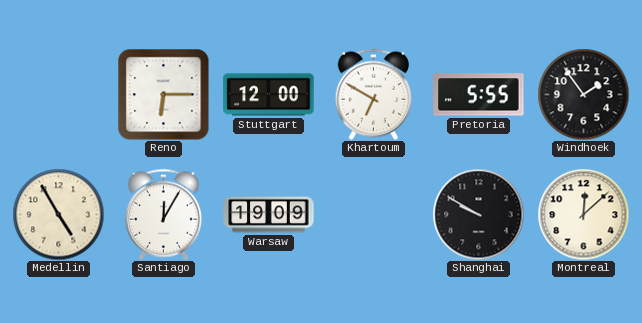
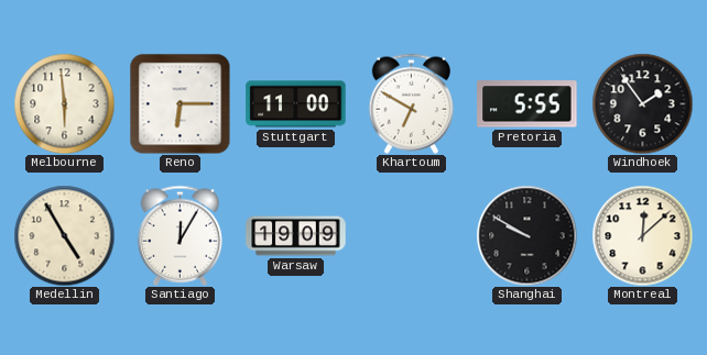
Melbourne: none -> 5:59
Stuttgart: 12:00 -> 11:00
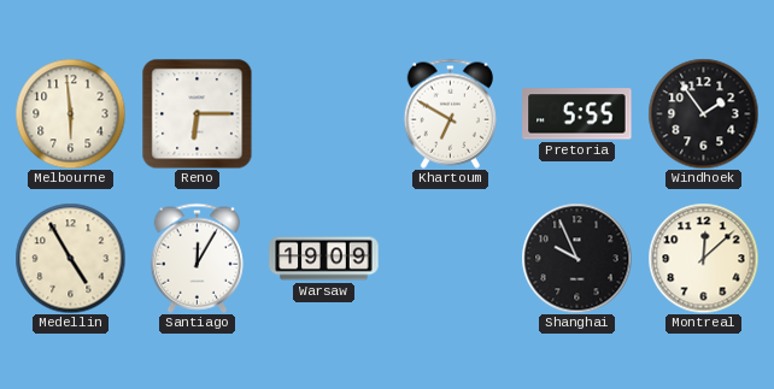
Stuttgart: 11:00 -> none
Shanghai: 9:50 -> 9:56
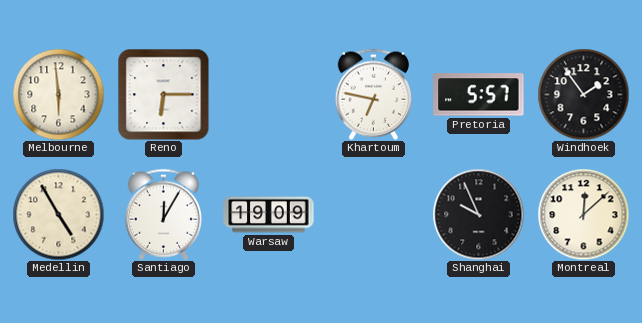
Khartoum: 6:50 -> 6:47
Pretoria: 5:55 -> 5:57
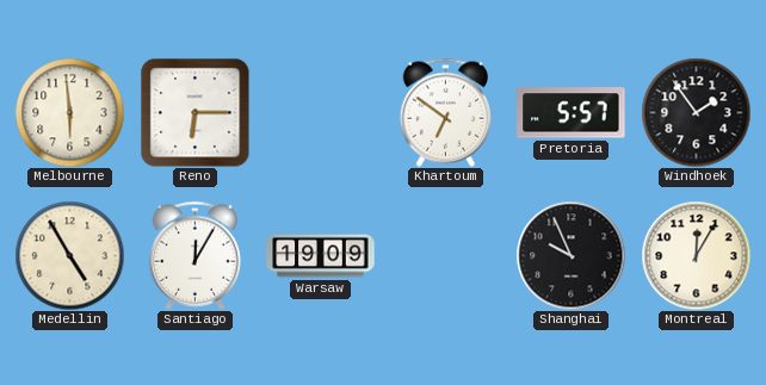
Khartoum: 6:47 -> 6:51
Montreal: 12:08 -> 12:05
